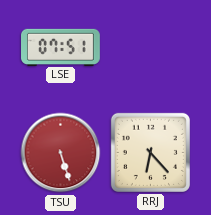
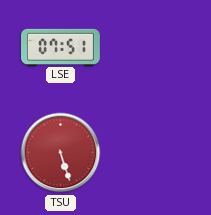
RRJ: 6:23 -> none
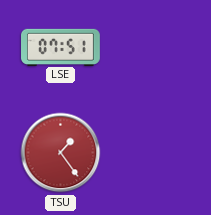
TSU: 5:27 -> 1:24
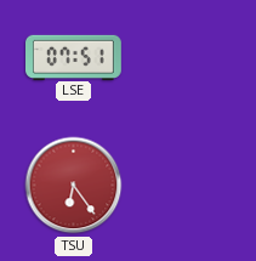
TSU: 1:24 -> 6:24
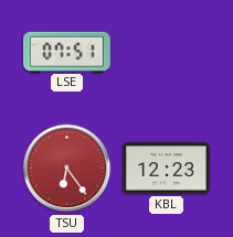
KBL: none -> 12:23
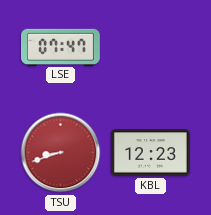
LSE: 07:51 -> 07:47
TSU: 6:24 -> 8:42
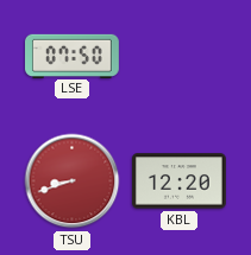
LSE: 07:47 -> 07:50
KBL: 12:23 -> 12:20
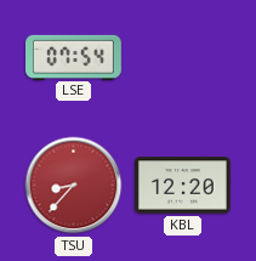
LSE: 07:50 -> 07:54
TSU: 8:42 -> 8:37
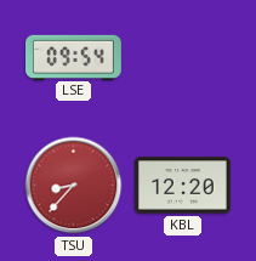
LSE: 07:54 -> 09:54
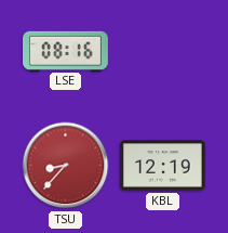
LSE: 09:54 -> 08:16
KBL: 12:20 -> 12:19
